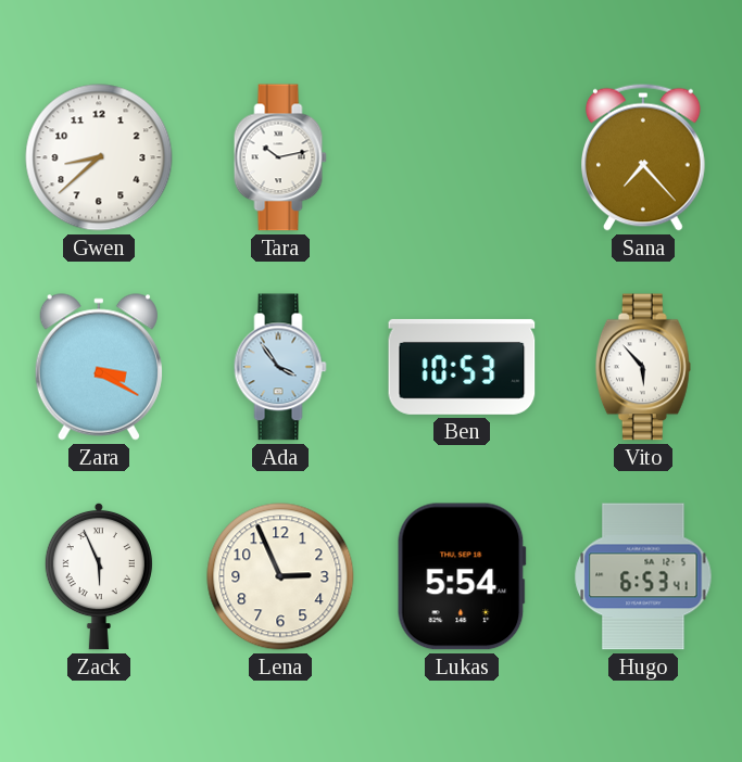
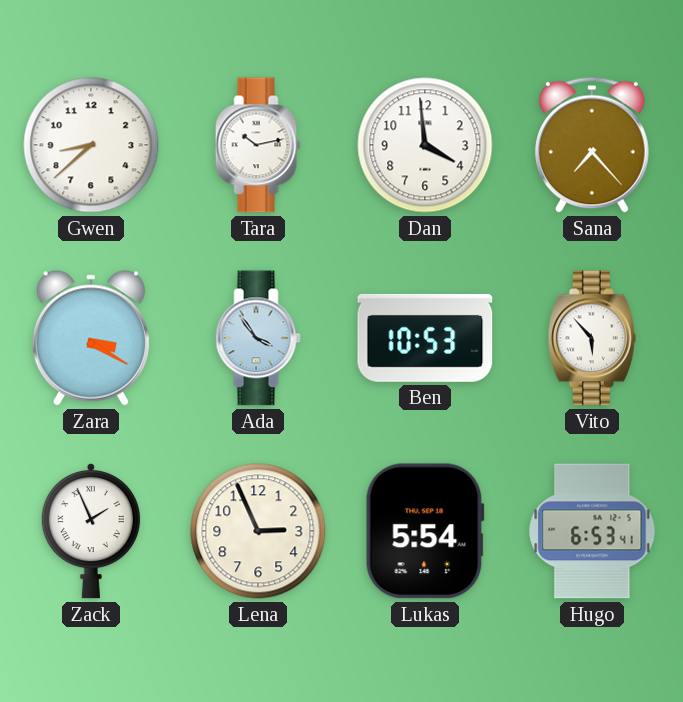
Dan: none -> 3:59
Zack: 5:56 -> 1:56
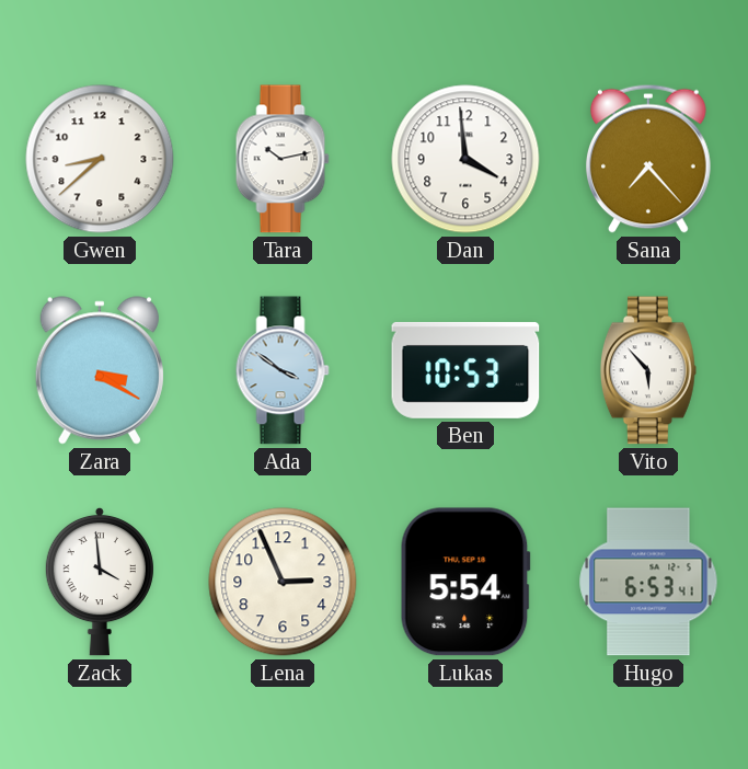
Ada: 3:54 -> 3:51
Zack: 1:56 -> 3:59
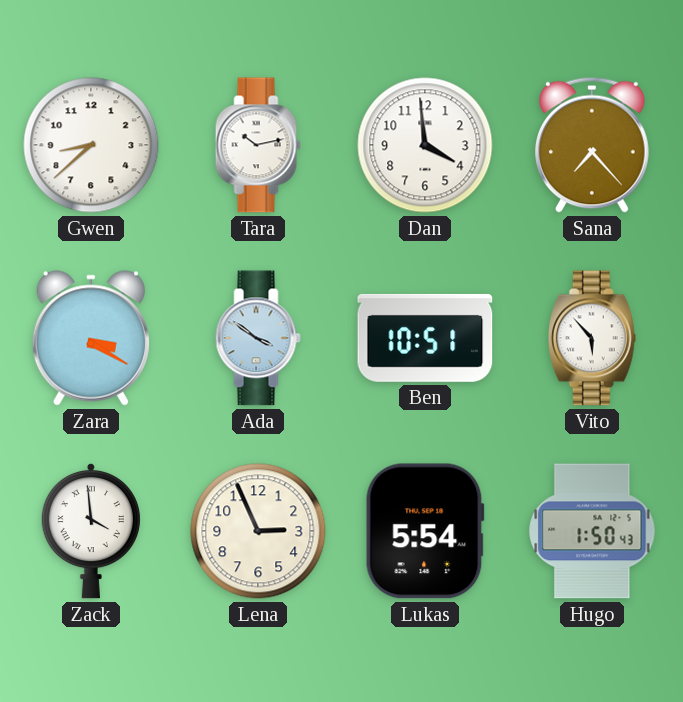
Ben: 10:53 -> 10:51
Hugo: 6:53 -> 1:50
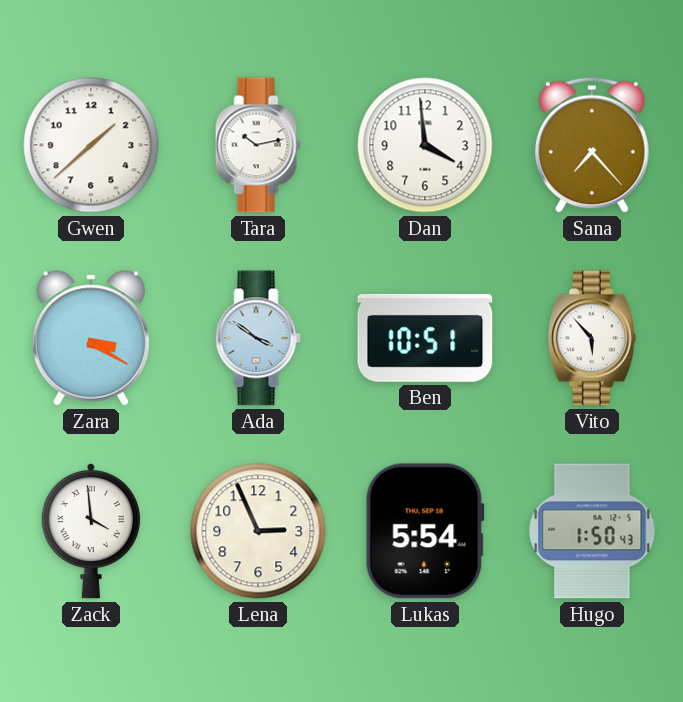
Gwen: 8:38 -> 1:38
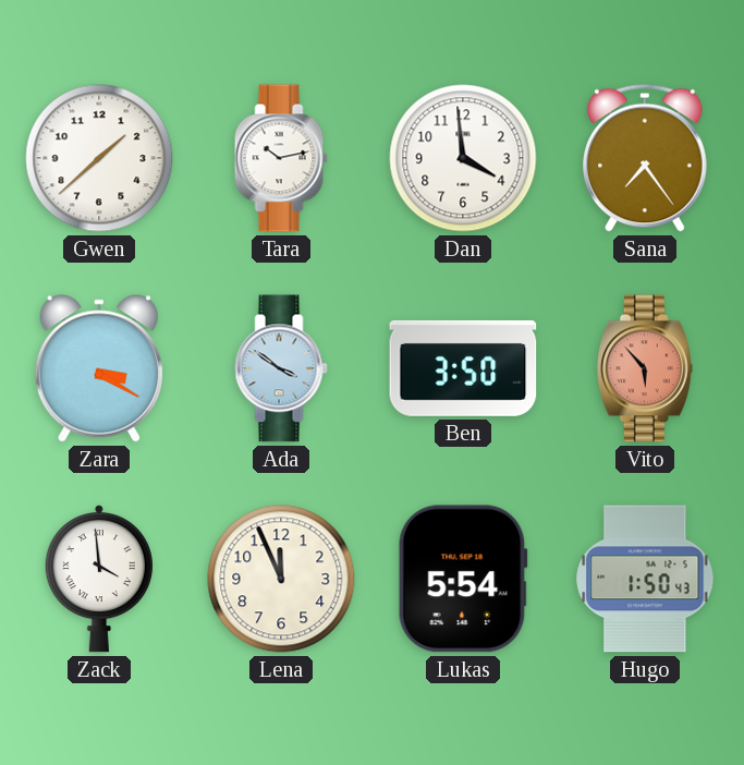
Sana: 7:23 -> 7:24
Ben: 10:51 -> 3:50
Vito dial: white -> salmon
Lena: 2:56 -> 11:56
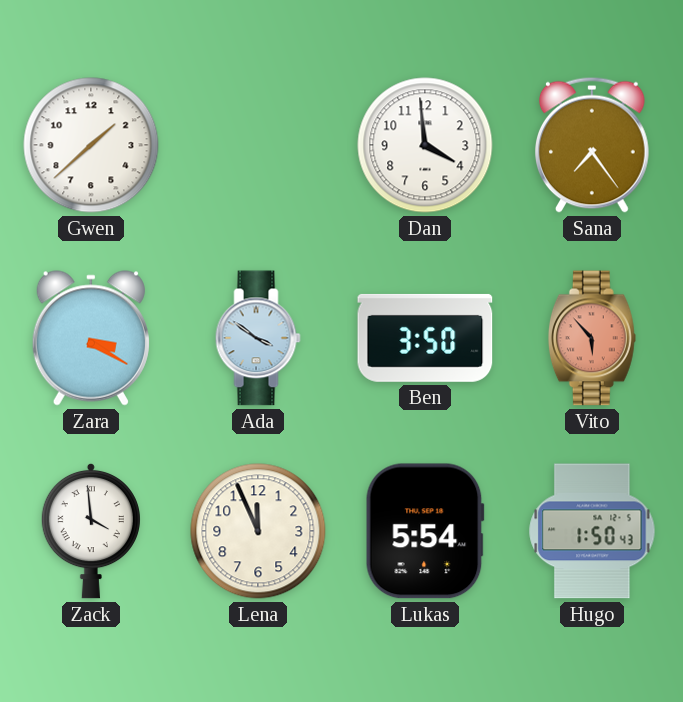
Tara: 10:13 -> none
